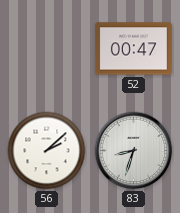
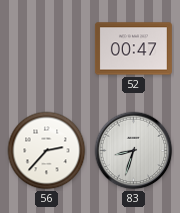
56: 2:08 -> 2:37
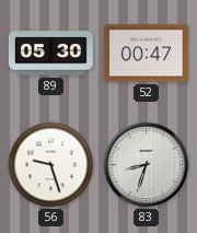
89: none -> 05:30
56: 2:37 -> 9:27
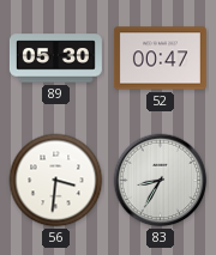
56: 9:27 -> 3:31
83: 8:33 -> 8:35
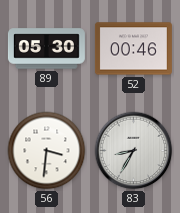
52: 00:47 -> 00:46
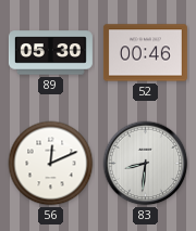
56: 3:31 -> 12:11
83: 8:35 -> 8:31
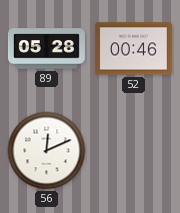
89: 05:30 -> 05:28
83: 8:31 -> none
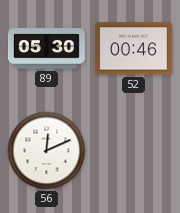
89: 05:28 -> 05:30
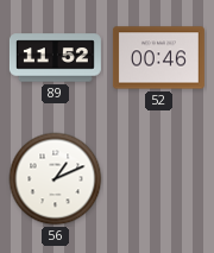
89: 05:30 -> 11:52
56: 12:11 -> 1:11
